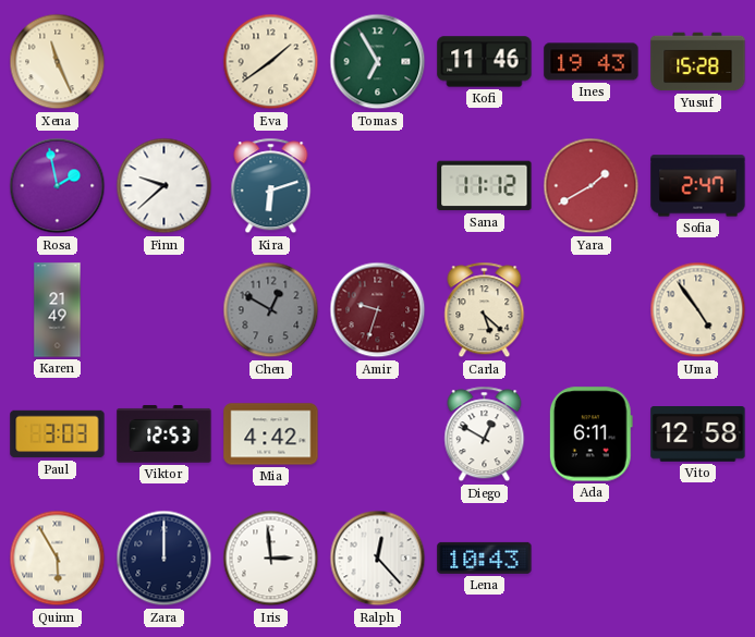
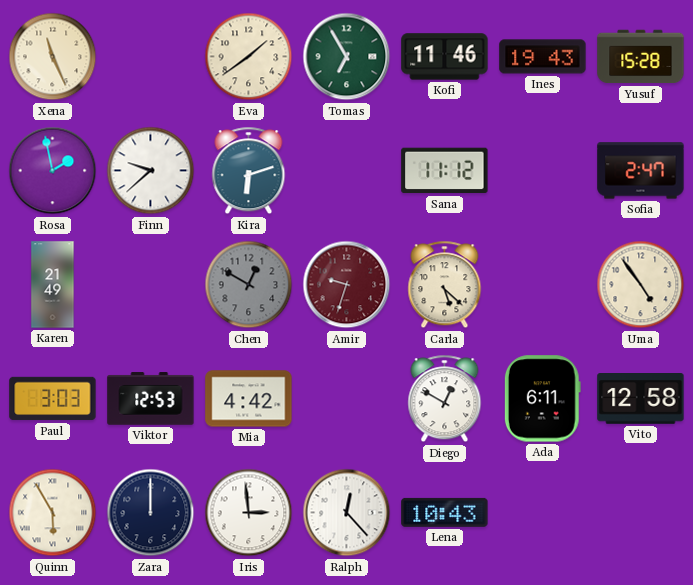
Yara: 1:40 -> none
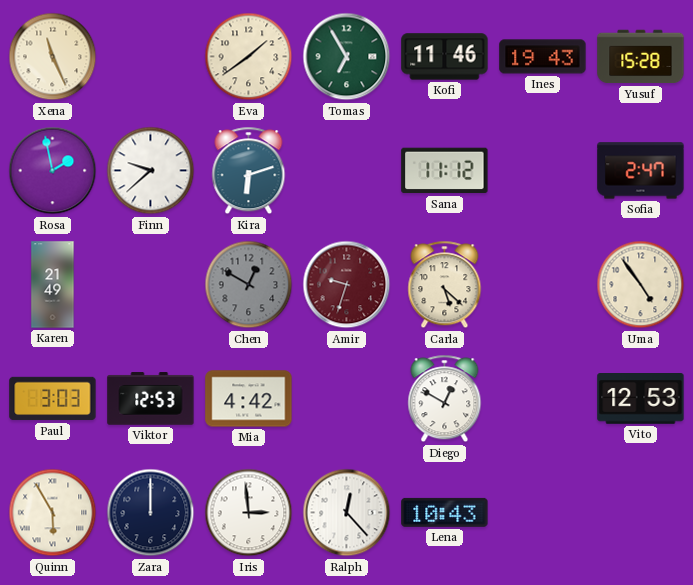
Ada: 6:11 -> none
Vito: 12:58 -> 12:53
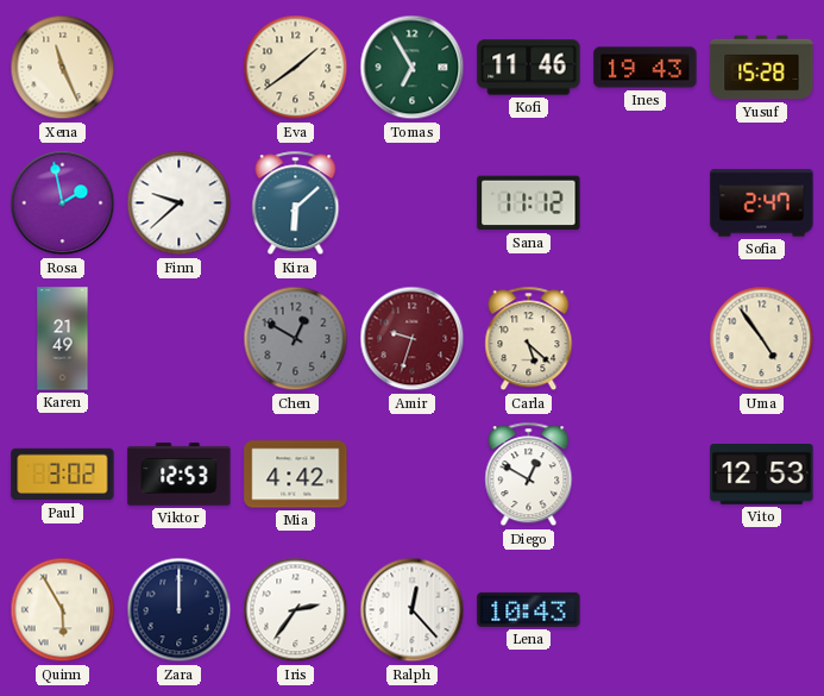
Kira: 6:12 -> 6:08
Paul: 3:03 -> 3:02
Iris: 2:59 -> 2:36
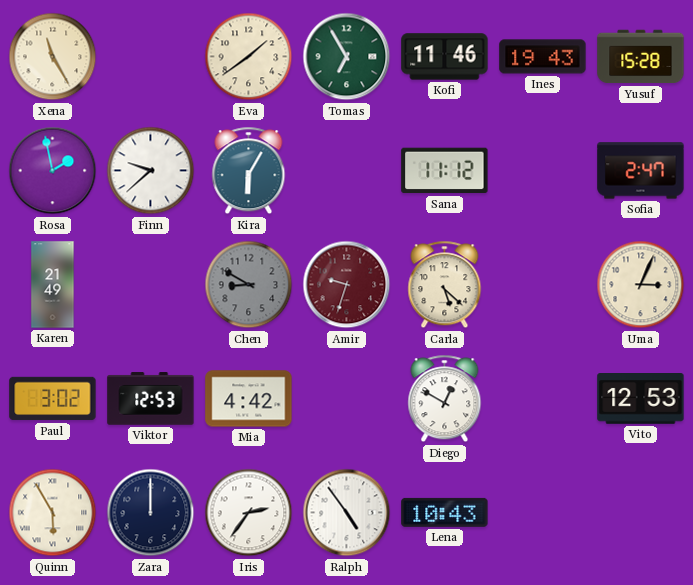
Xena: 11:26 -> 11:25
Kira: 6:08 -> 6:05
Chen: 12:50 -> 8:50
Uma: 4:54 -> 3:04
Ralph: 12:23 -> 4:54
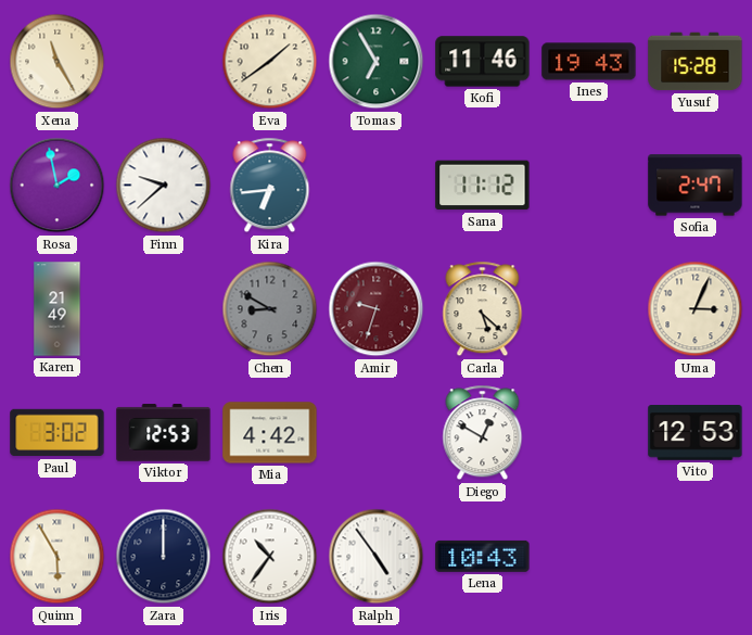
Kira: 6:05 -> 6:44
Iris: 2:36 -> 10:36
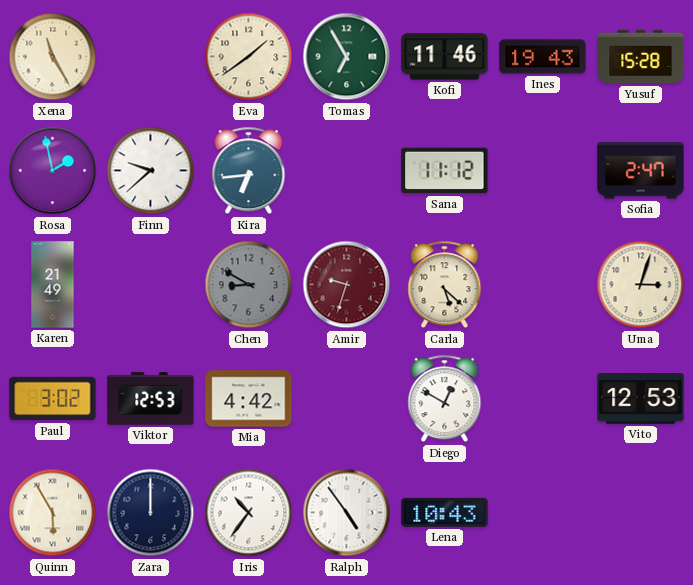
Uma: 3:04 -> 3:03
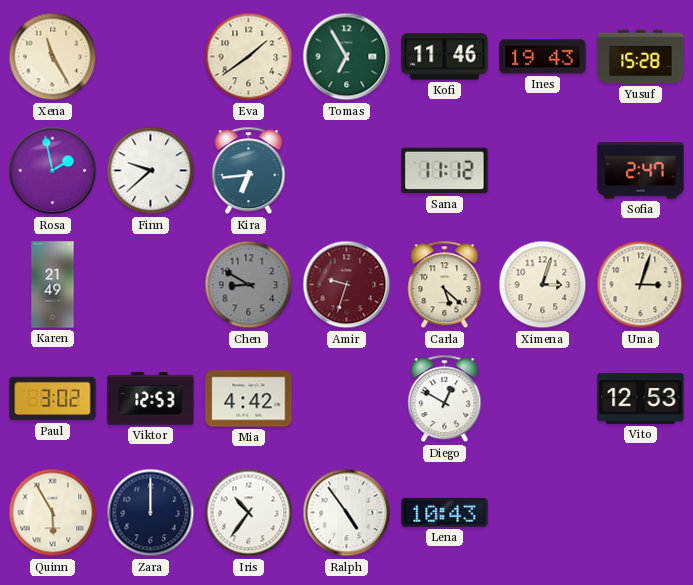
Ximena: none -> 3:03
